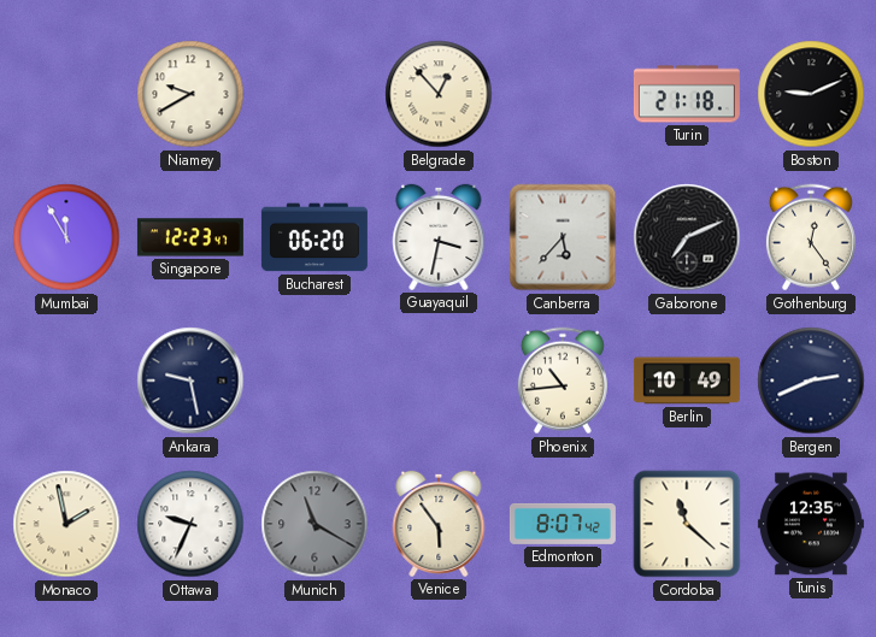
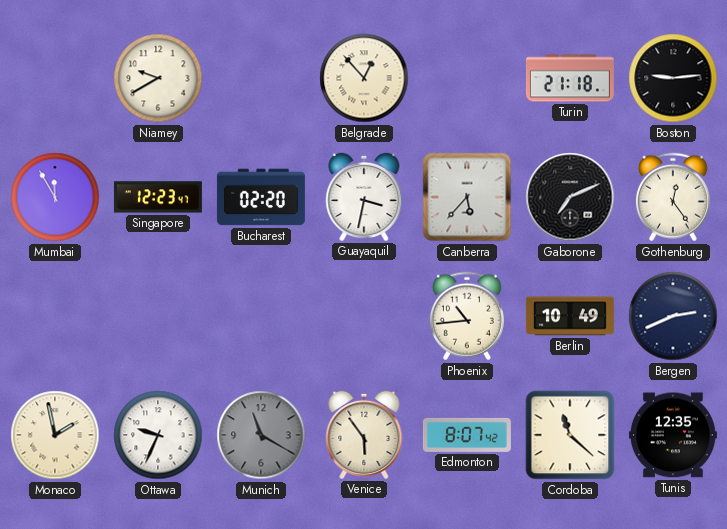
Boston: 9:11 -> 9:14
Bucharest: 06:20 -> 02:20
Ankara: 9:28 -> none
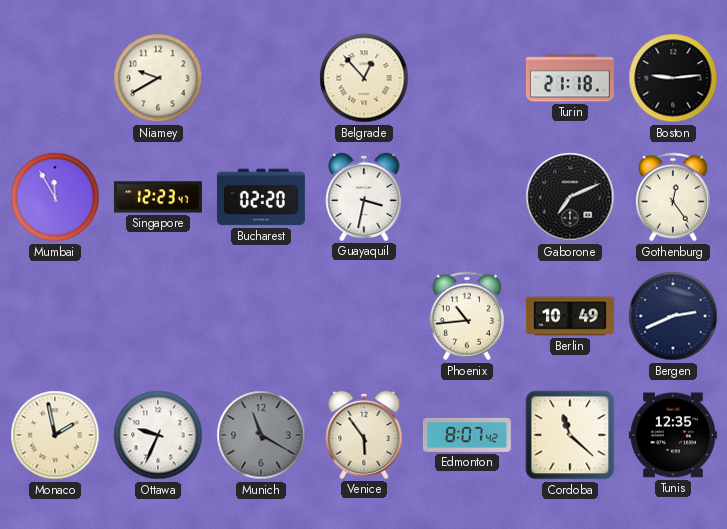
Canberra: 5:37 -> none
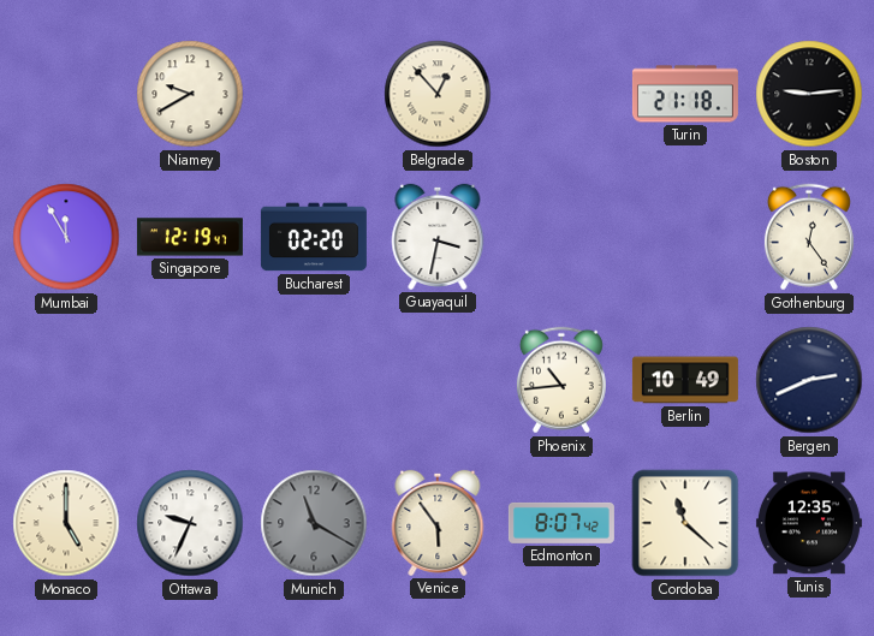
Singapore: 12:23 -> 12:19
Gaborone: 7:11 -> none
Monaco: 1:58 -> 5:00
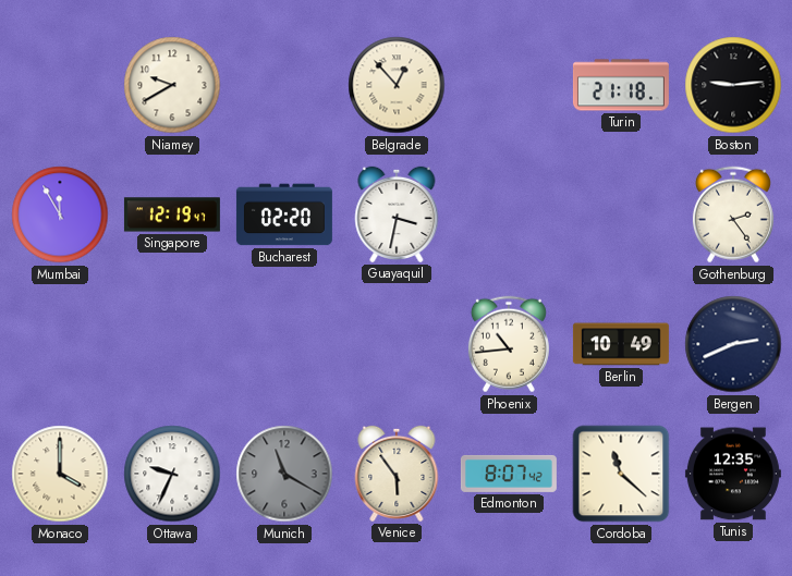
Gothenburg: 12:24 -> 2:24
Monaco: 5:00 -> 4:00
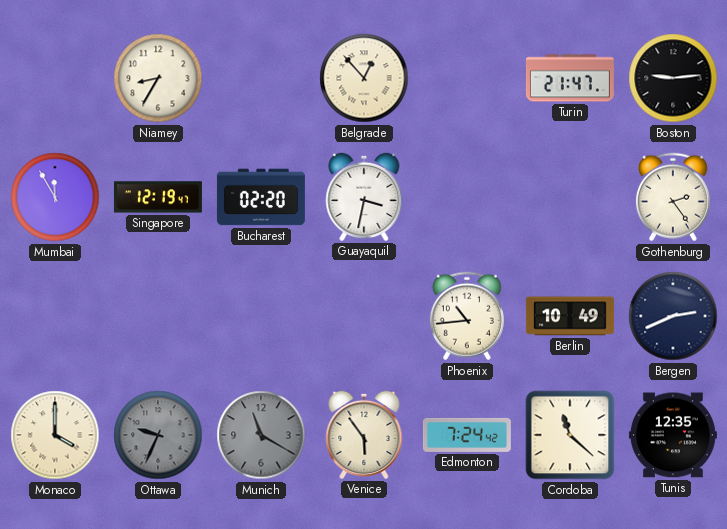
Niamey: 9:40 -> 8:35
Turin: 21:18 -> 21:47
Ottawa dial: white -> grey
Edmonton: 8:07 -> 7:24
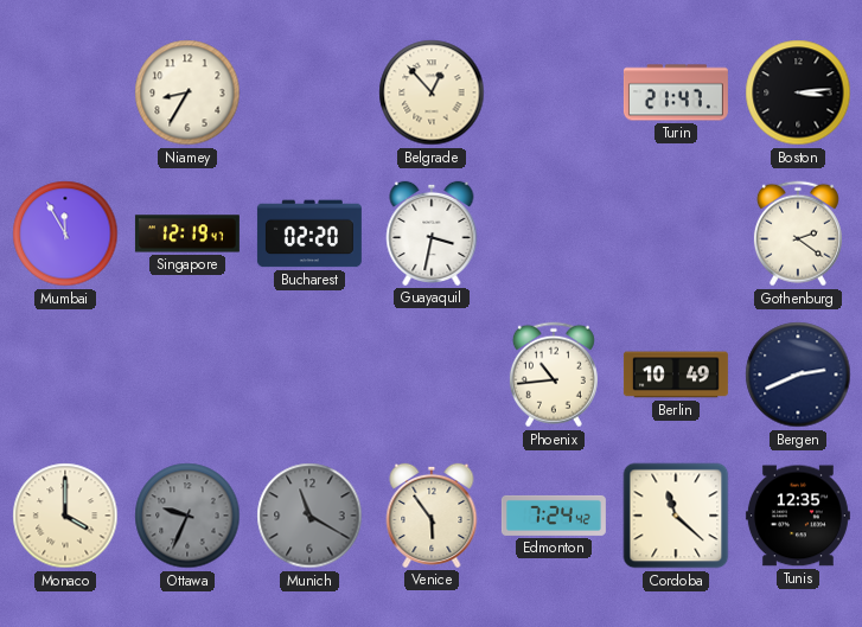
Boston: 9:14 -> 3:14
Gothenburg: 2:24 -> 2:21
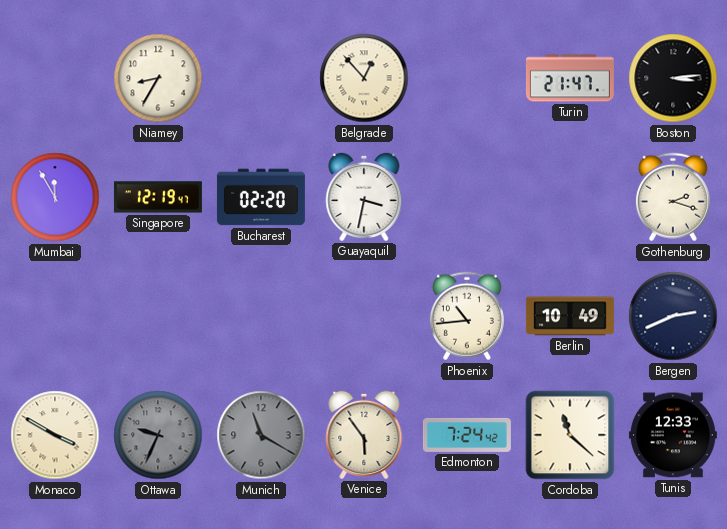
Gothenburg: 2:21 -> 2:18
Monaco: 4:00 -> 3:50
Tunis: 12:35 -> 12:33
